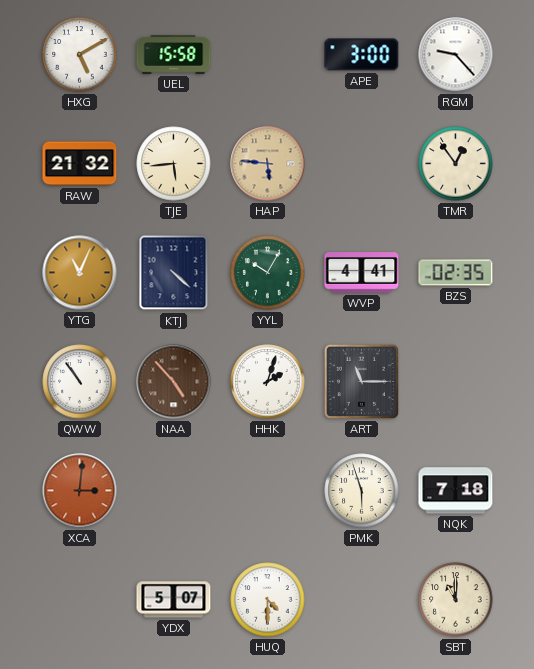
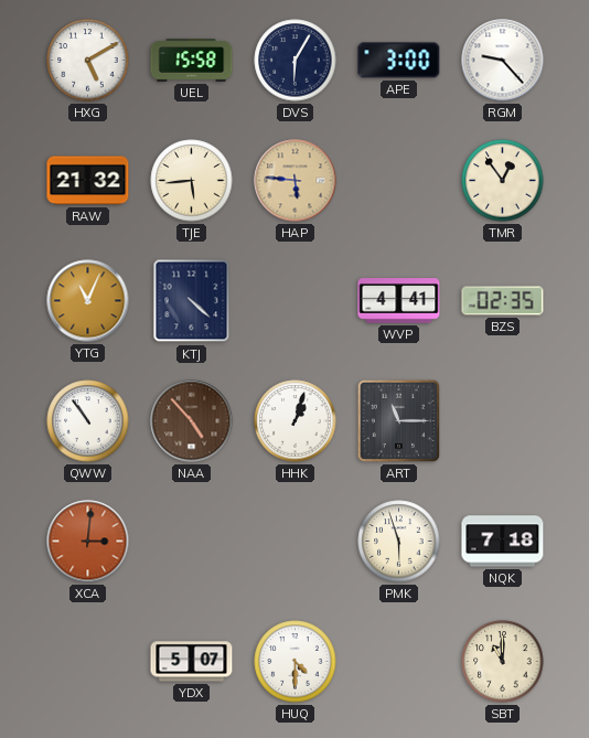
DVS: none -> 6:05
YYL: 10:05 -> none
HHK: 2:03 -> 1:03
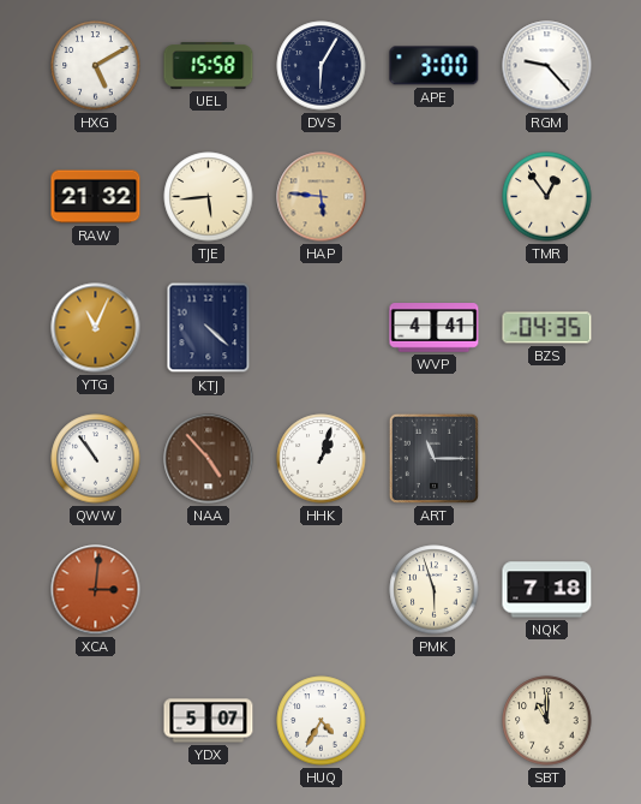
BZS: 02:35 -> 04:35
HUQ: 4:30 -> 4:35
